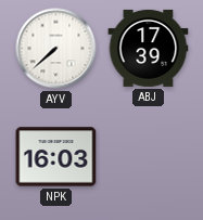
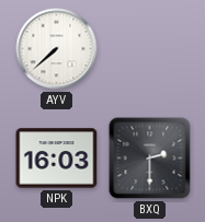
ABJ: 17:39 -> none
BXQ: none -> 2:30
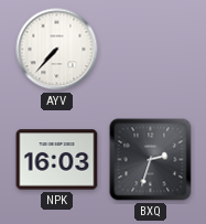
AYV: 7:38 -> 7:37
BXQ: 2:30 -> 2:33
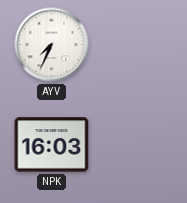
AYV: 7:37 -> 7:34
BXQ: 2:33 -> none
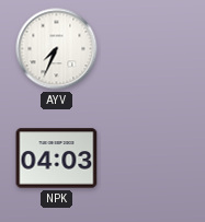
NPK: 16:03 -> 04:03
